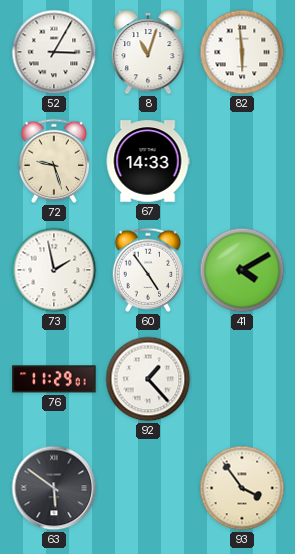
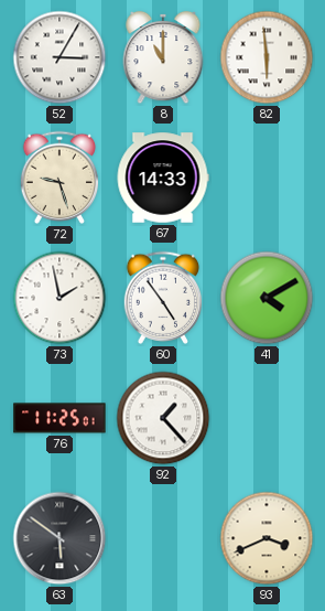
8: 11:03 -> 11:00
76: 11:29 -> 11:25
93: 3:54 -> 3:41
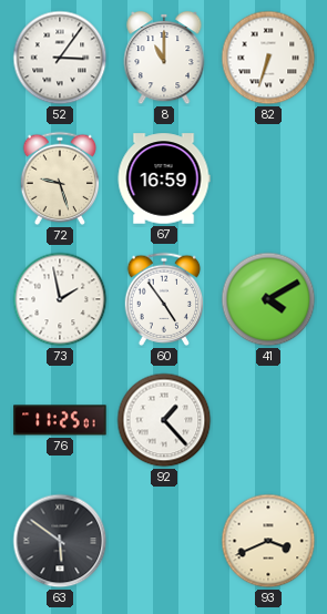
52: 3:05 -> 3:06
82: 5:59 -> 6:33
67: 14:33 -> 16:59
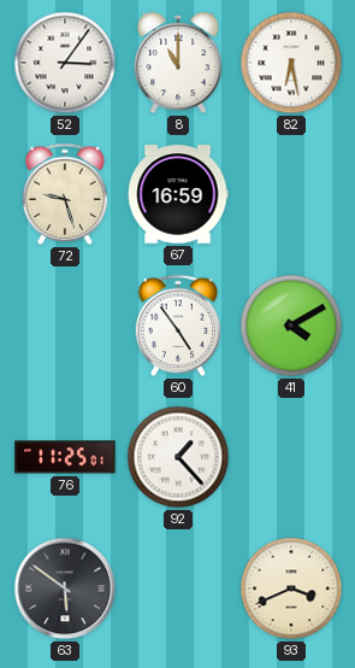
82: 6:33 -> 6:28
73: 1:58 -> none
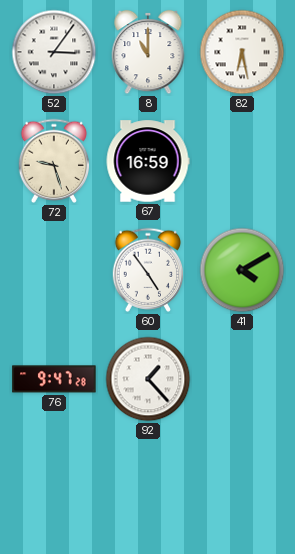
76: 11:25 -> 9:47
63: 5:51 -> none
93: 3:41 -> none
